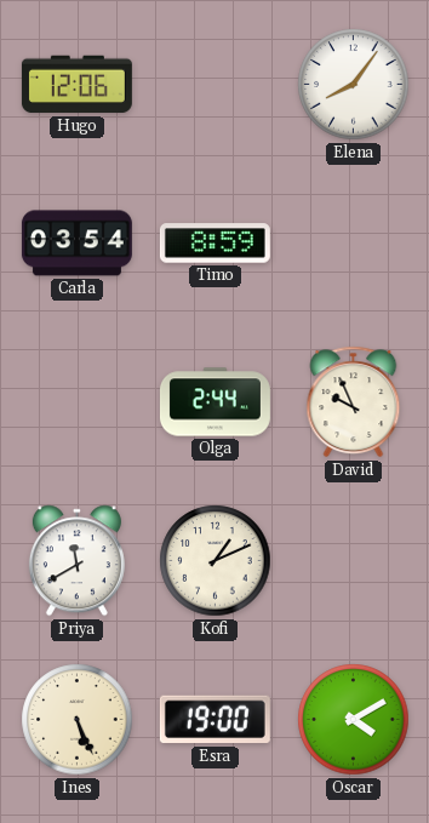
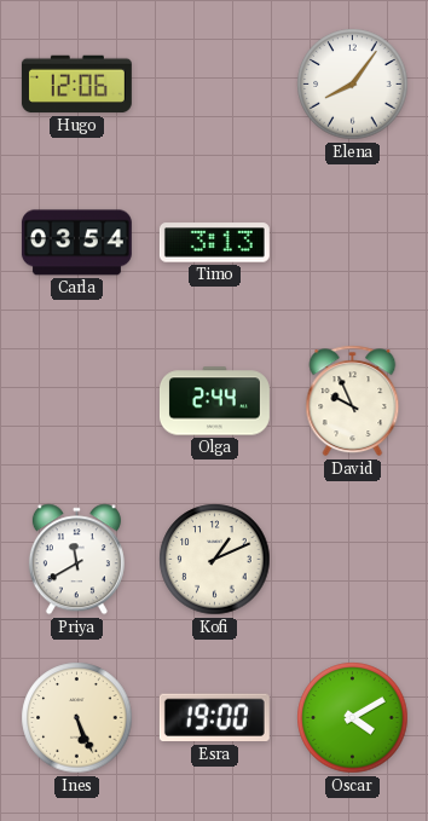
Timo: 8:59 -> 3:13
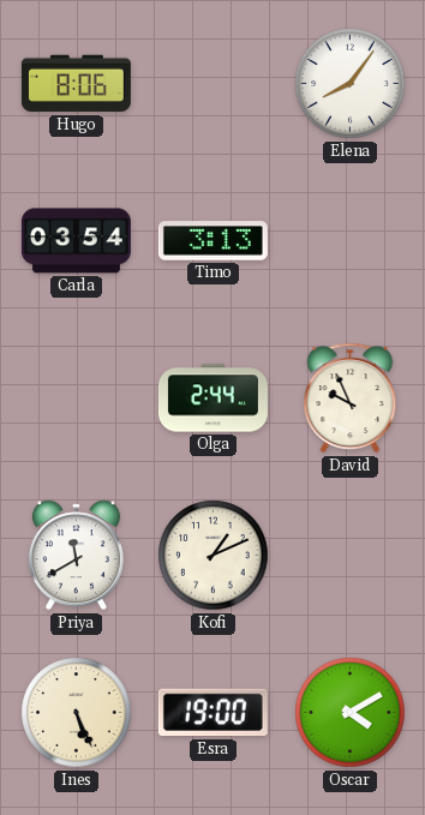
Hugo: 12:06 -> 8:06
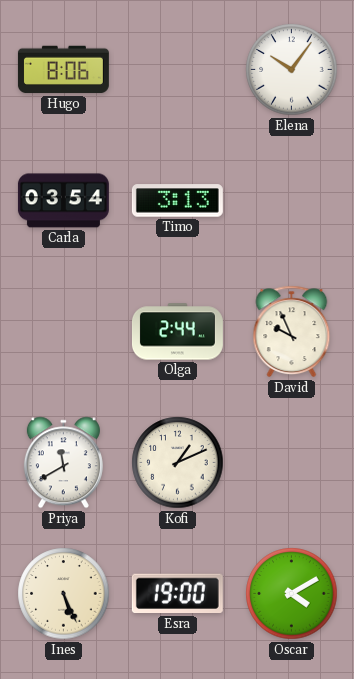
Elena: 8:06 -> 10:06
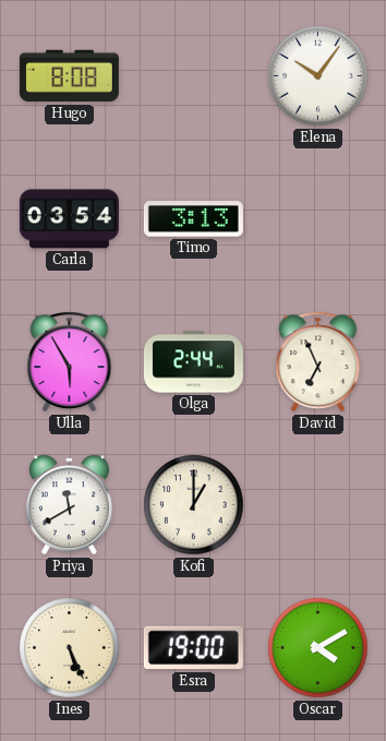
Hugo: 8:06 -> 8:08
Ulla: none -> 5:55
David: 9:56 -> 6:56
Kofi: 1:11 -> 1:00
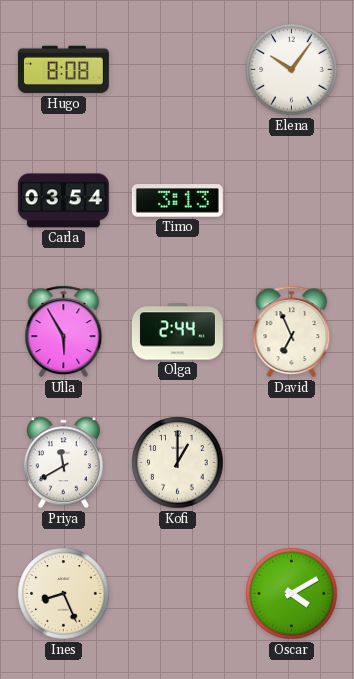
Ines: 5:26 -> 8:26
Esra: 19:00 -> none
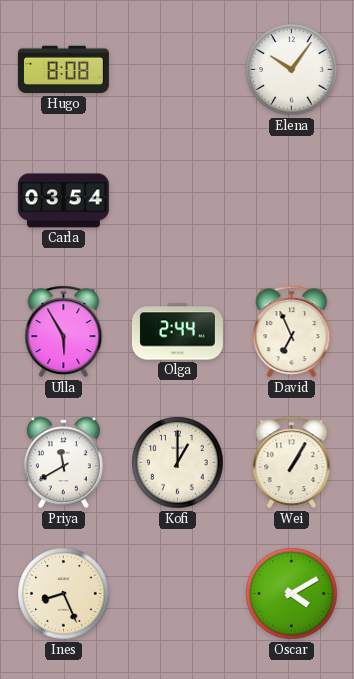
Timo: 3:13 -> none
Wei: none -> 1:05
